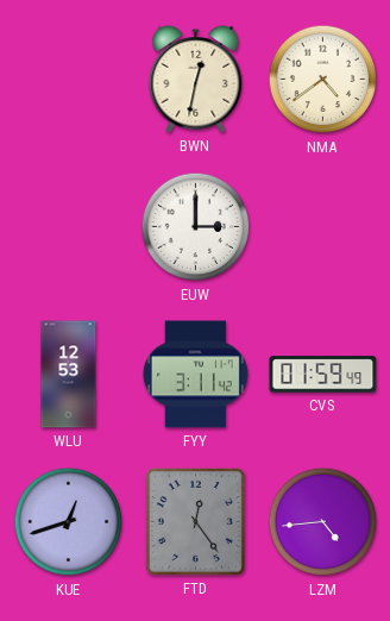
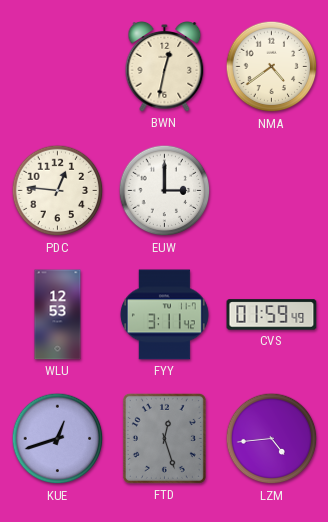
PDC: none -> 12:46
FTD: 12:24 -> 12:27
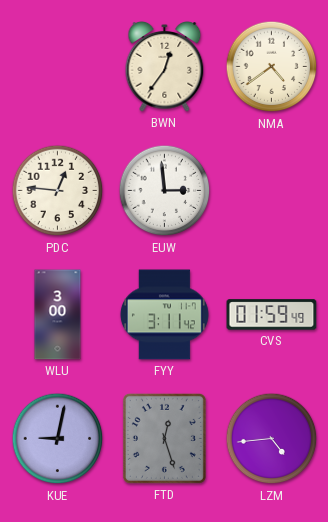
BWN: 12:32 -> 12:36
EUW: 3:00 -> 2:59
WLU: 12:53 -> 3:00
KUE: 12:42 -> 9:02
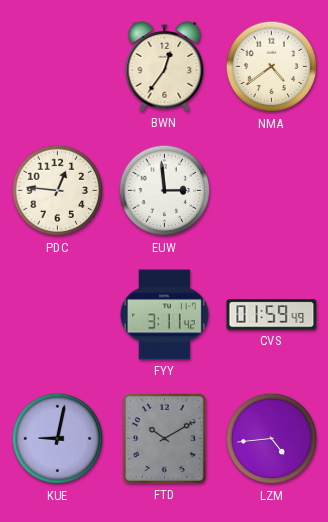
WLU: 3:00 -> none
FTD: 12:27 -> 10:10
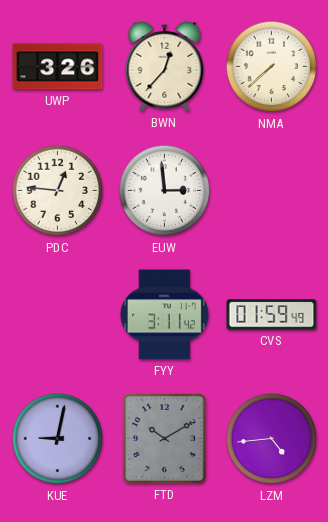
UWP: none -> 3:26
BWN: 12:36 -> 12:37
NMA: 4:39 -> 7:38
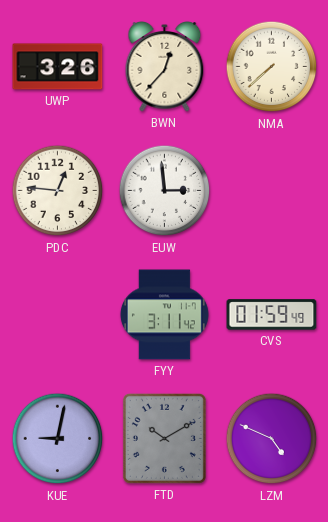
LZM: 4:44 -> 4:49
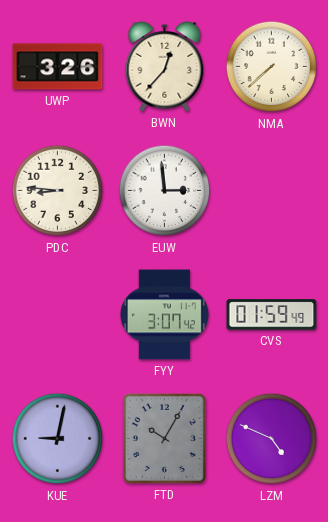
PDC: 12:46 -> 8:46
FYY: 3:11 -> 3:07
FTD: 10:10 -> 10:05
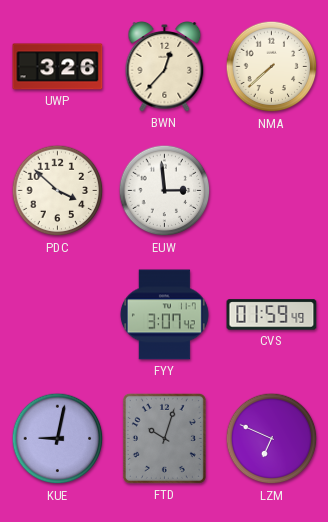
PDC: 8:46 -> 3:52
FTD: 10:05 -> 10:03
LZM: 4:49 -> 6:49
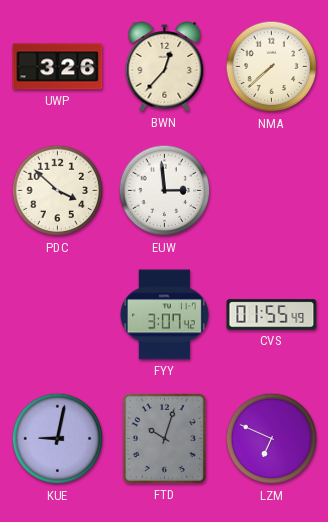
CVS: 01:59 -> 01:55
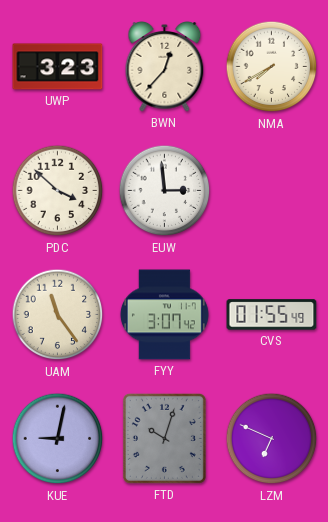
UWP: 3:26 -> 3:23
NMA: 7:38 -> 7:40
UAM: none -> 11:24
